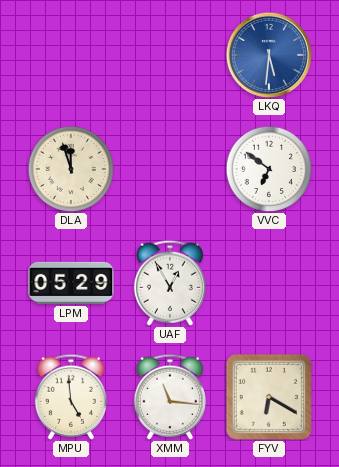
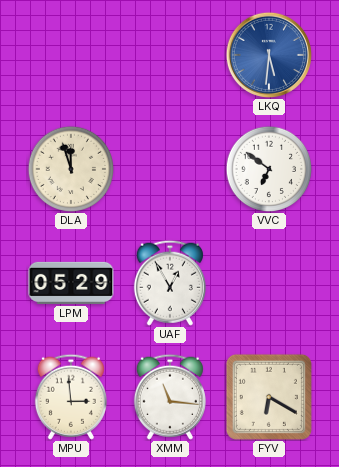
MPU: 4:59 -> 2:59
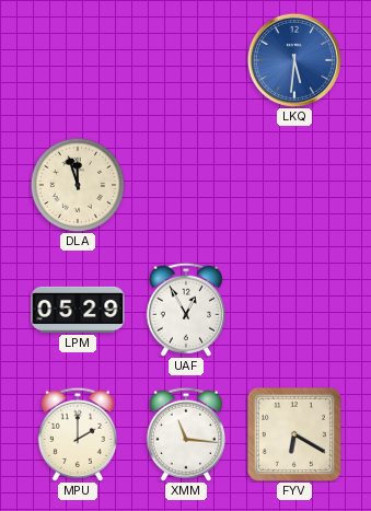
VVC: 6:51 -> none
MPU: 2:59 -> 2:00
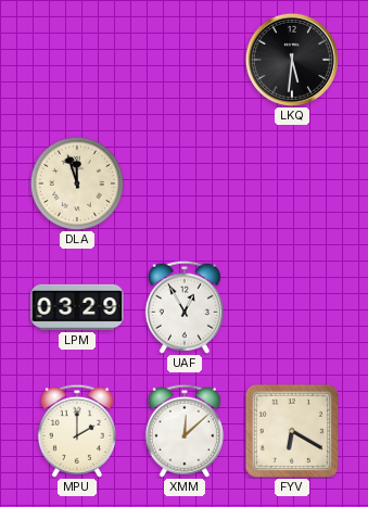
LKQ dial: blue -> black
LPM: 05:29 -> 03:29
XMM: 11:16 -> 12:08
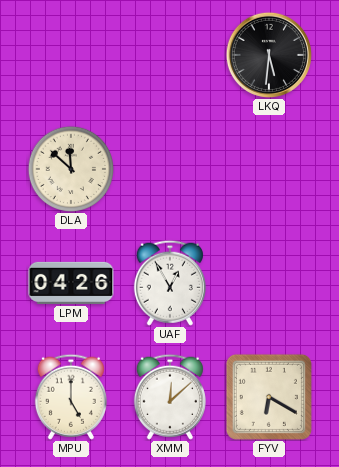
DLA: 11:57 -> 11:52
LPM: 03:29 -> 04:26
MPU: 2:00 -> 5:00
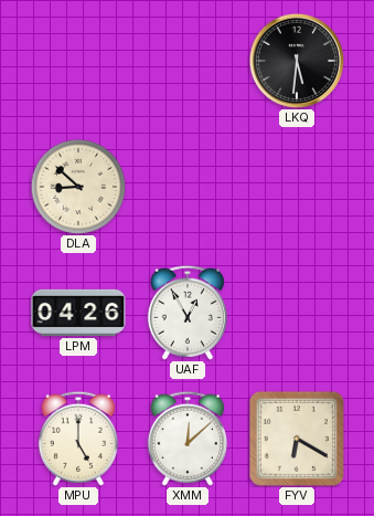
DLA: 11:52 -> 8:52
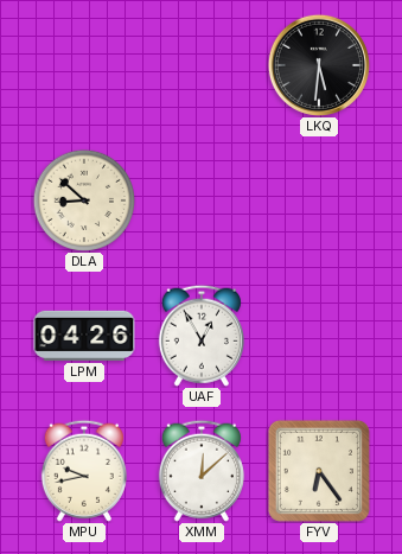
MPU: 5:00 -> 9:43
FYV: 6:20 -> 6:24
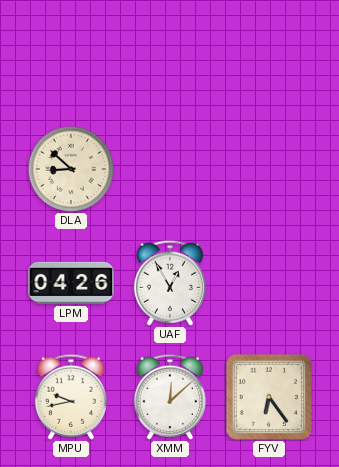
LKQ: 5:31 -> none
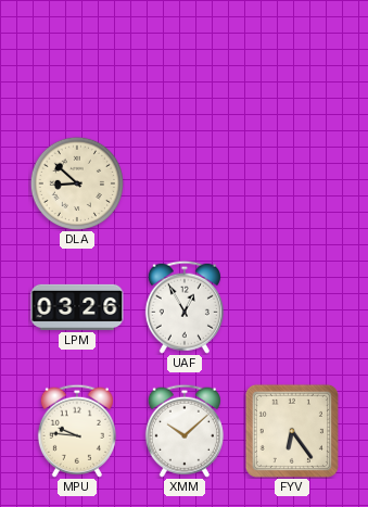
LPM: 04:26 -> 03:26
MPU: 9:43 -> 9:46
XMM: 12:08 -> 10:08
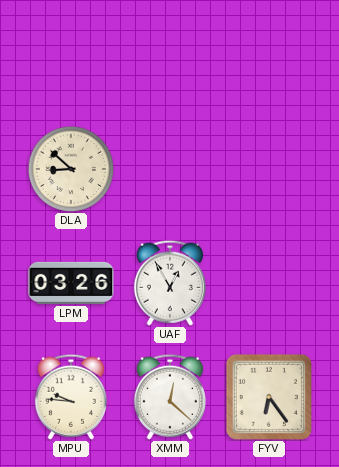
XMM: 10:08 -> 12:22
